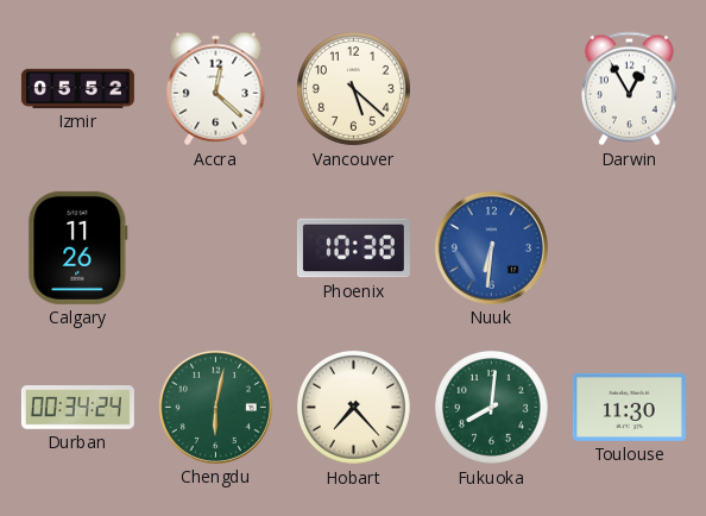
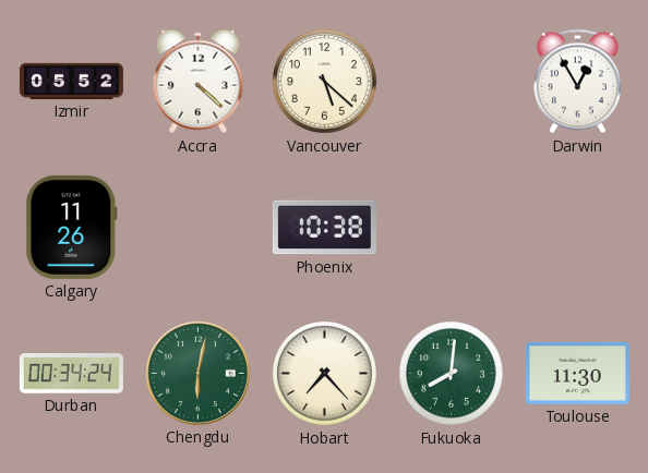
Accra: 12:22 -> 4:22
Nuuk: 6:31 -> none
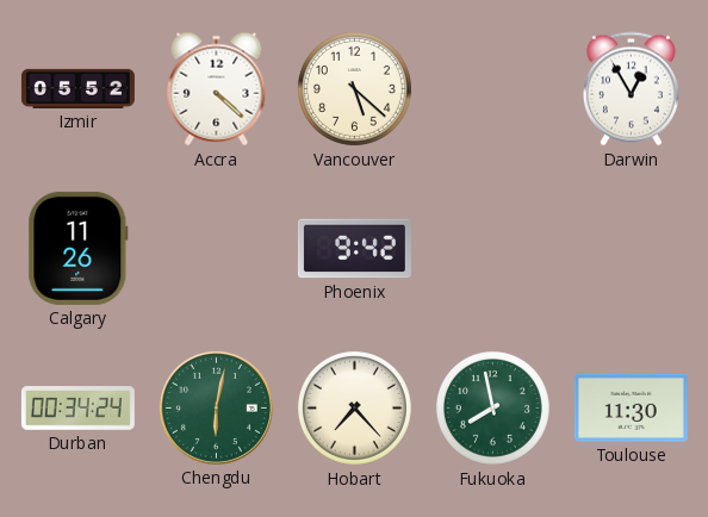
Phoenix: 10:38 -> 9:42
Fukuoka: 8:01 -> 7:58
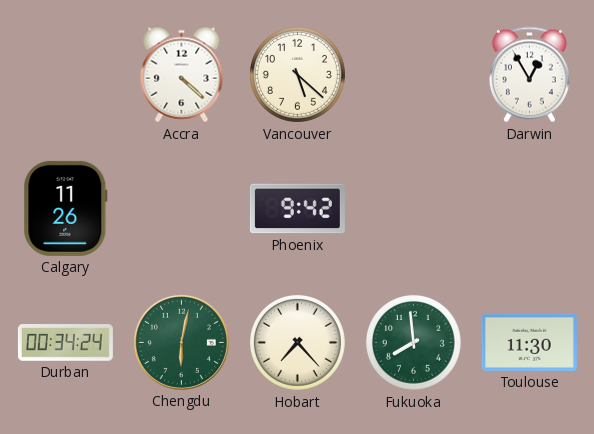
Izmir: 05:52 -> none
Fukuoka: 7:58 -> 7:59
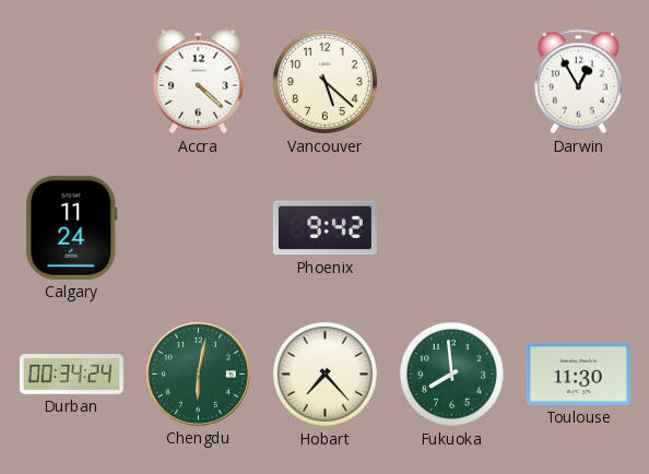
Calgary: 11:26 -> 11:24
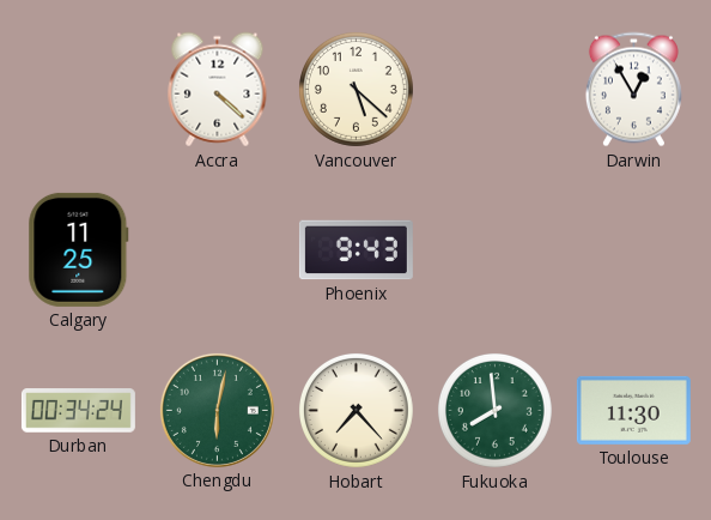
Calgary: 11:24 -> 11:25
Phoenix: 9:42 -> 9:43
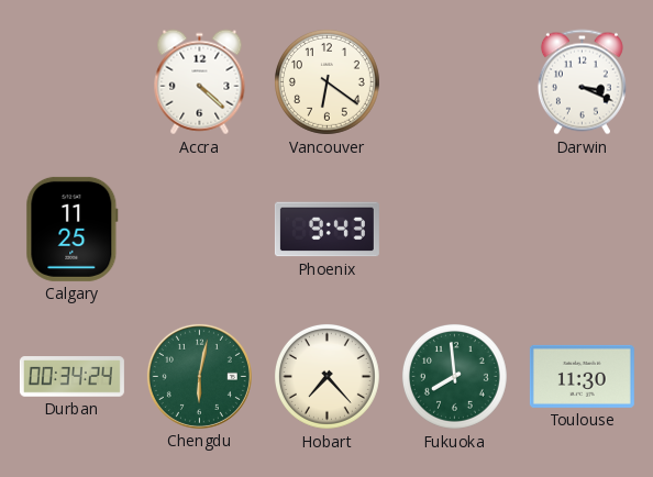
Vancouver: 5:22 -> 6:21
Darwin: 12:55 -> 3:19
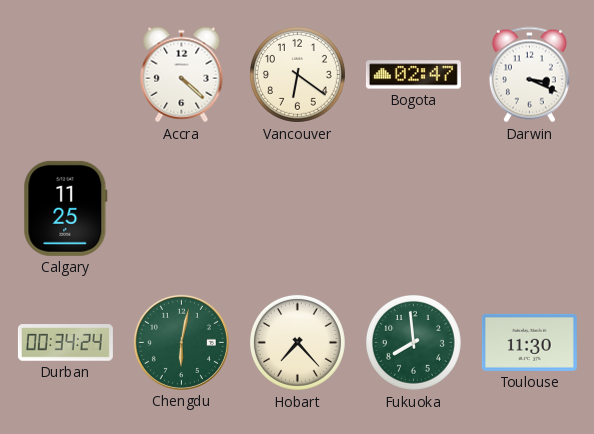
Bogota: none -> 02:47
Phoenix: 9:43 -> none
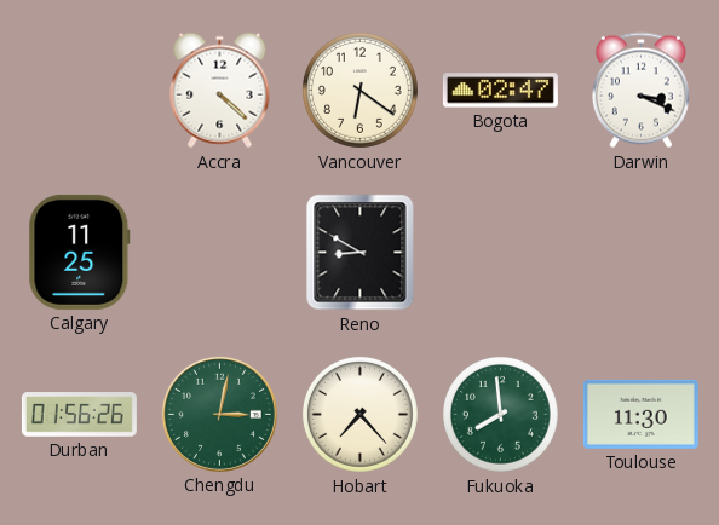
Reno: none -> 8:50
Durban: 00:34 -> 01:56
Chengdu: 6:02 -> 3:02
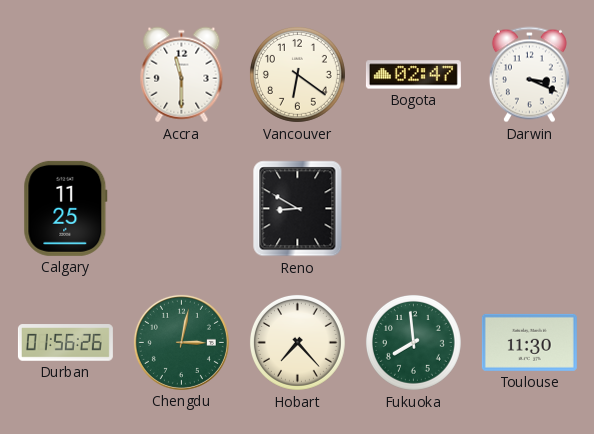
Accra: 4:22 -> 11:30
